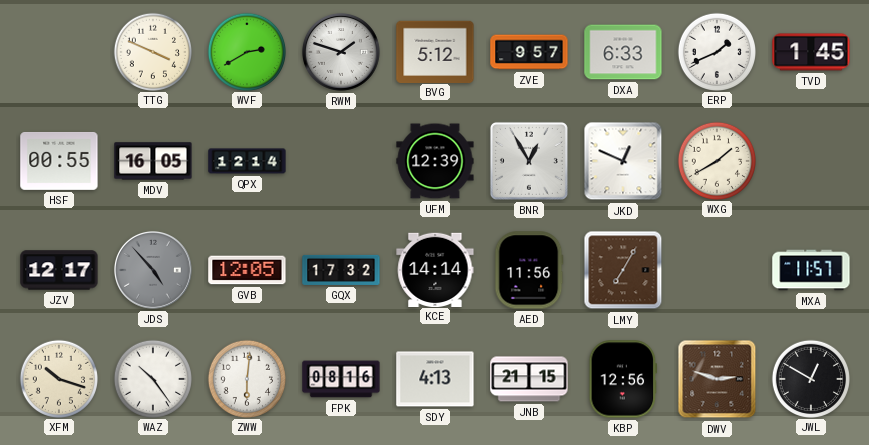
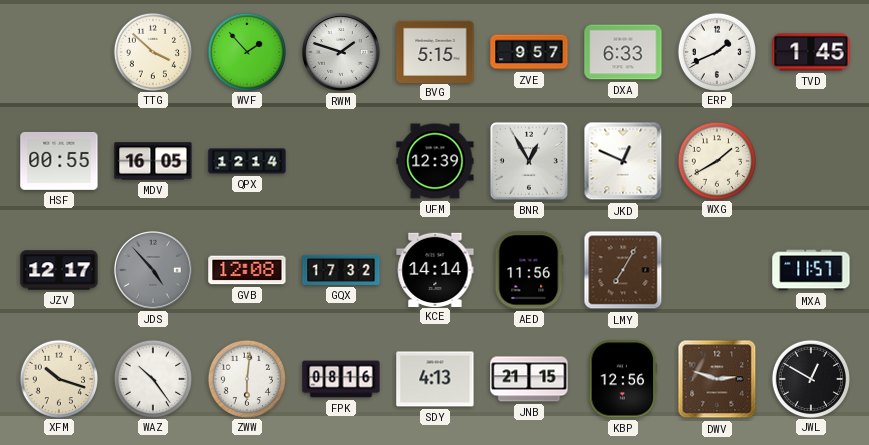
TTG: 3:49 -> 3:52
WVF: 2:40 -> 1:53
BVG: 5:12 -> 5:15
GVB: 12:05 -> 12:08
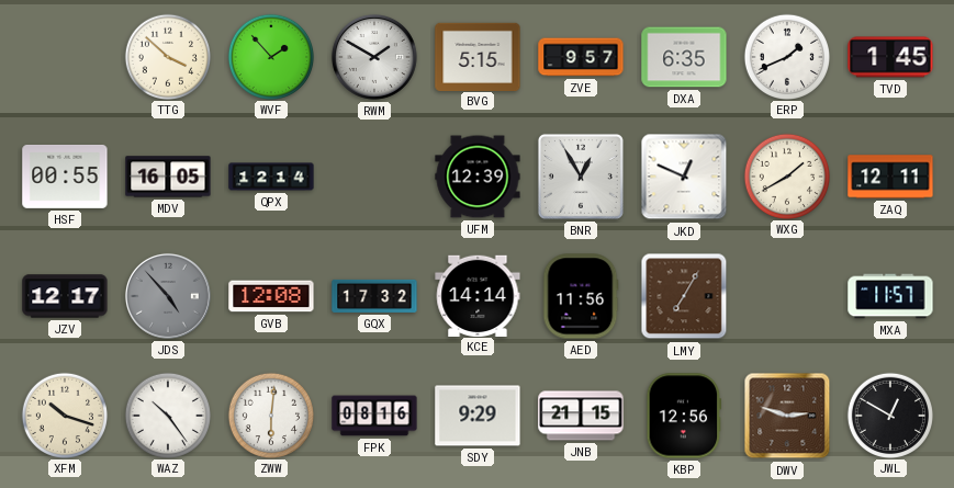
RWM: 1:48 -> 1:50
DXA: 6:33 -> 6:35
ZAQ: none -> 12:11
SDY: 4:13 -> 9:29
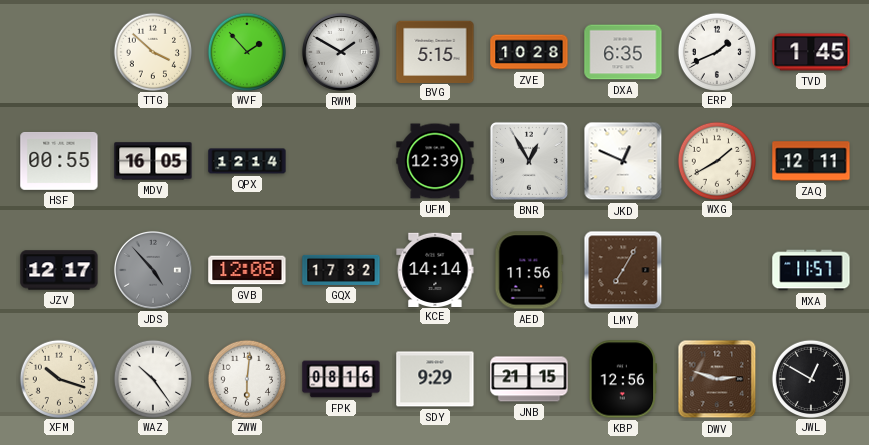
ZVE: 9:57 -> 10:28
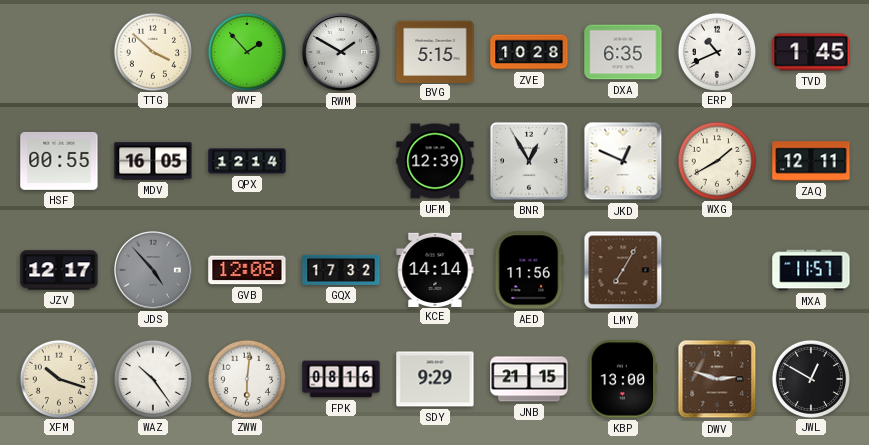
ERP: 1:41 -> 10:41
KBP: 12:56 -> 13:00
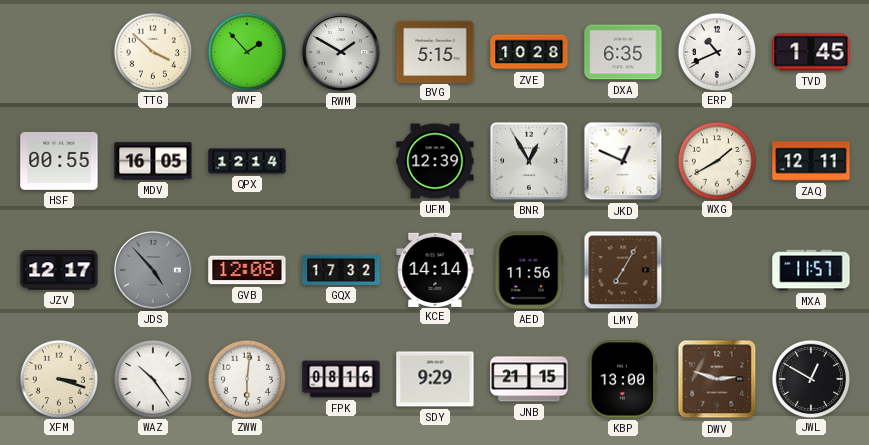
XFM: 10:18 -> 3:18
